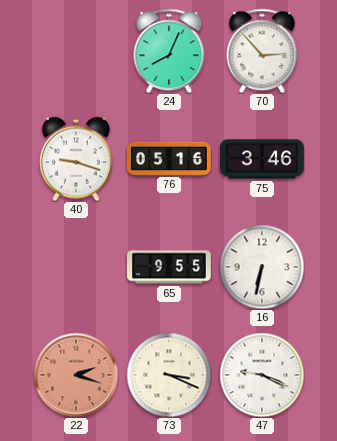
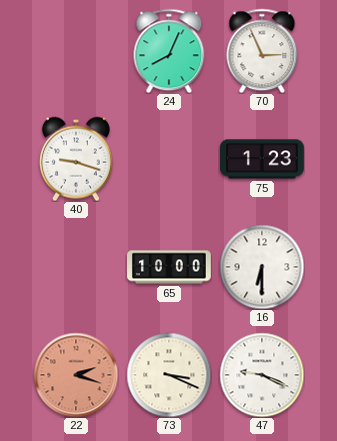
70: 2:53 -> 2:56
76: 05:16 -> none
75: 3:46 -> 1:23
65: 9:55 -> 10:00
16: 6:32 -> 6:30
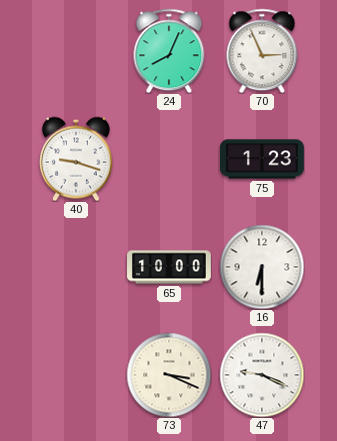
22: 2:18 -> none
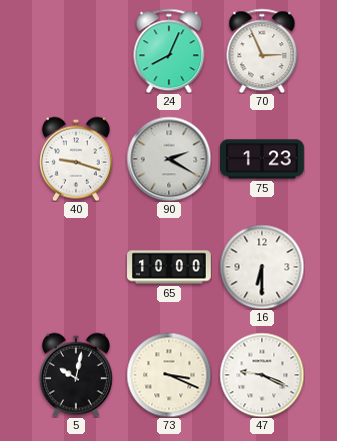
90: none -> 2:20
5: none -> 10:02
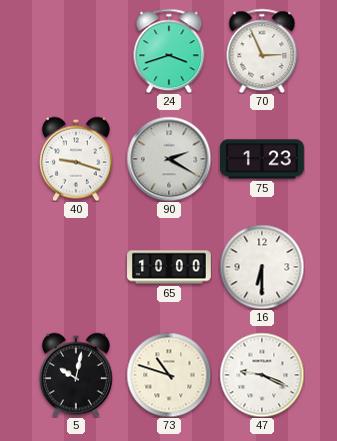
24: 8:04 -> 3:42
73: 3:19 -> 10:48
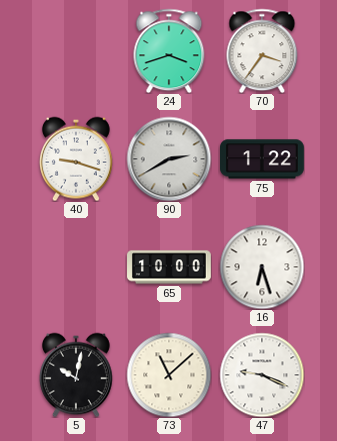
70: 2:56 -> 3:36
90: 2:20 -> 2:40
75: 1:23 -> 1:22
16: 6:30 -> 6:27
73: 10:48 -> 11:08
